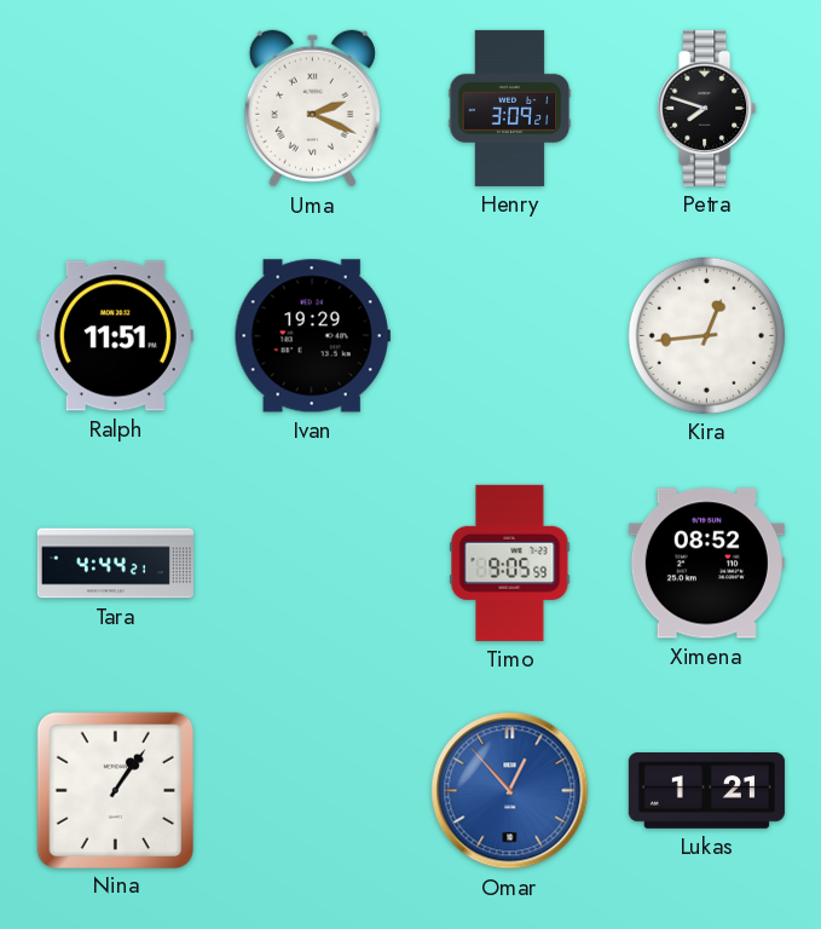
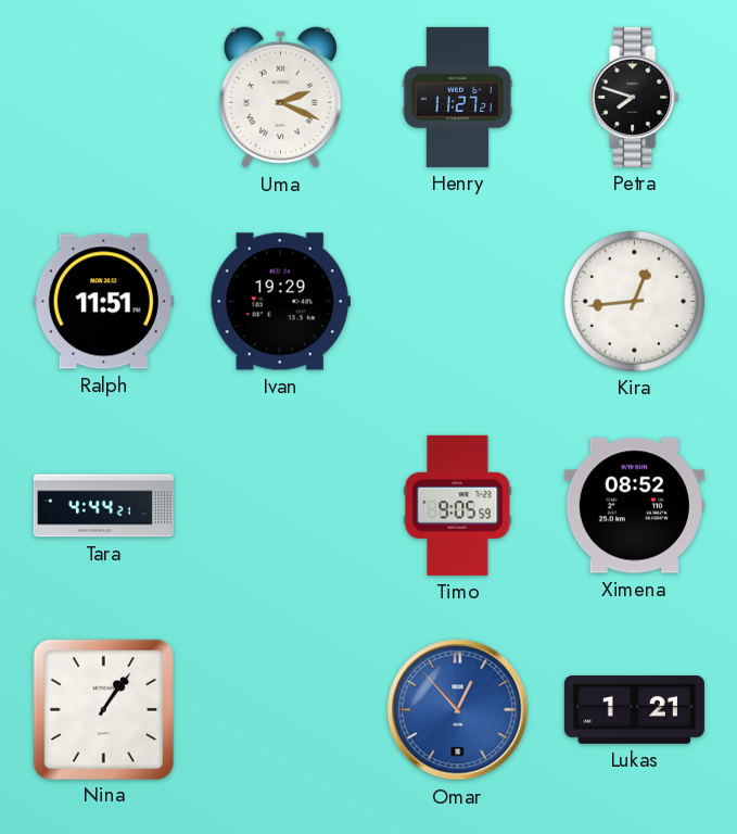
Henry: 3:09 -> 11:27
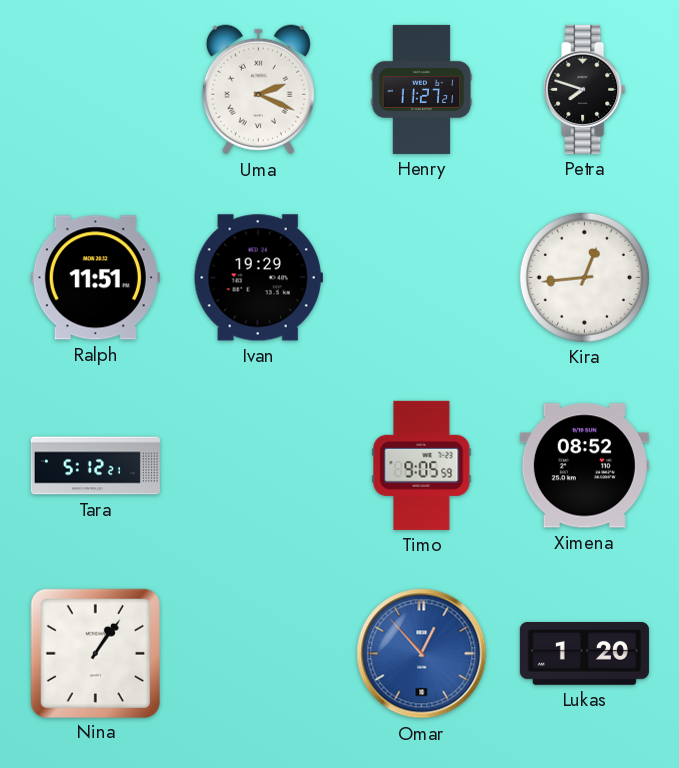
Tara: 4:44 -> 5:12
Lukas: 1:21 -> 1:20
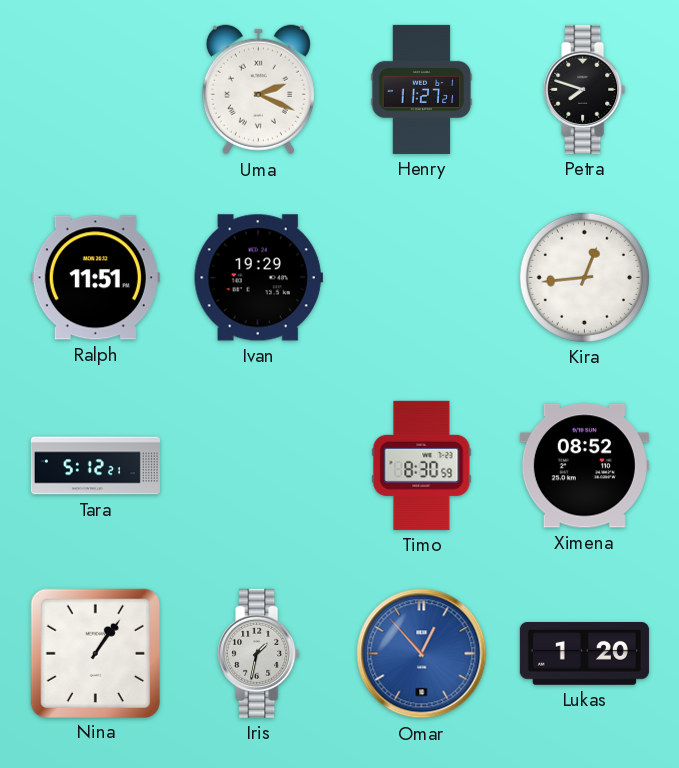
Timo: 9:05 -> 8:30
Iris: none -> 1:32
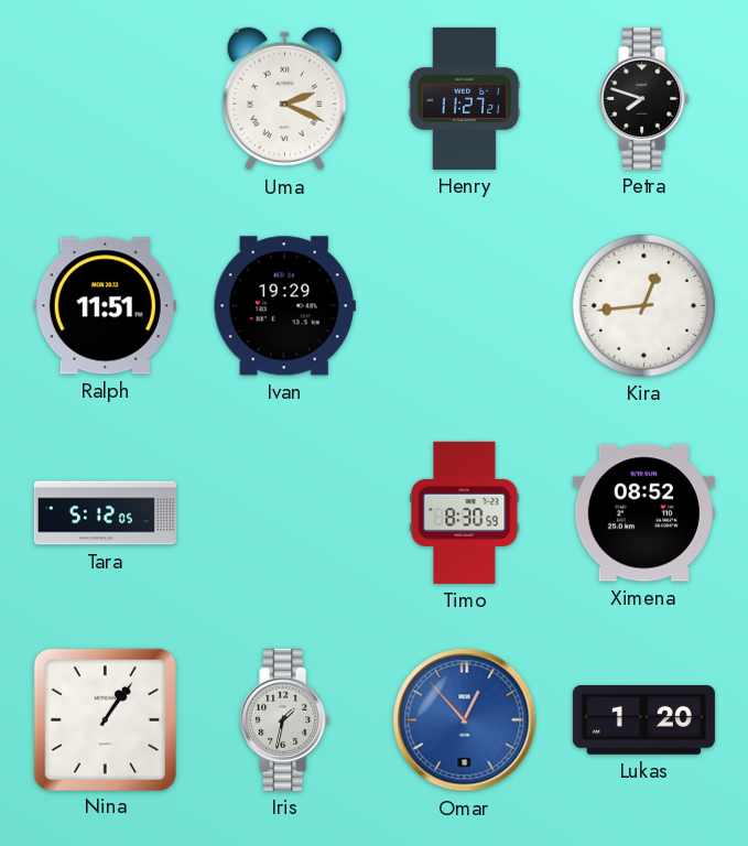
Tara: 5:12:21 -> 5:12:05
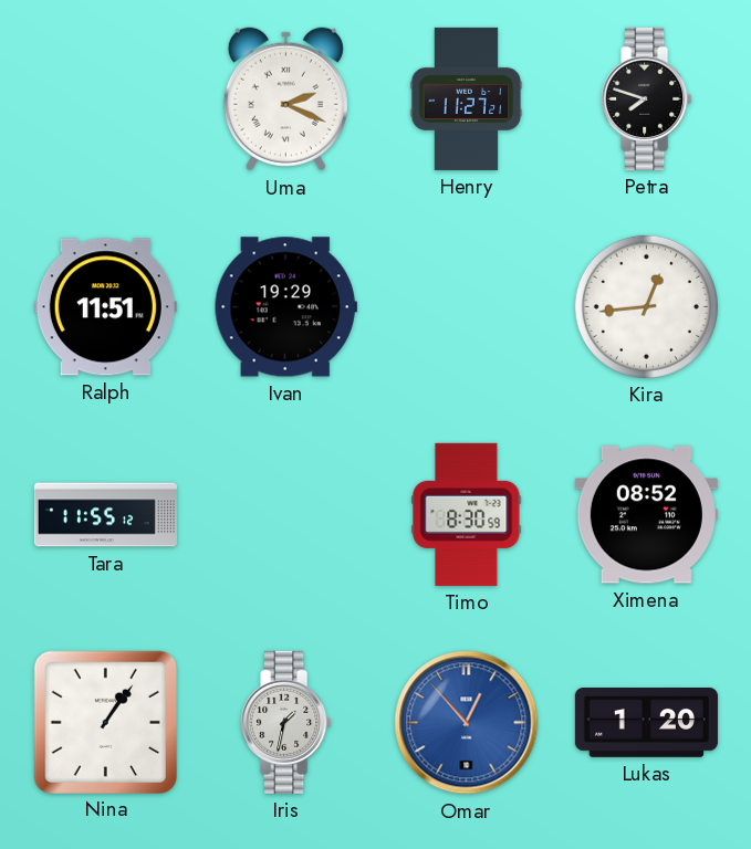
Tara: 5:12 -> 11:55
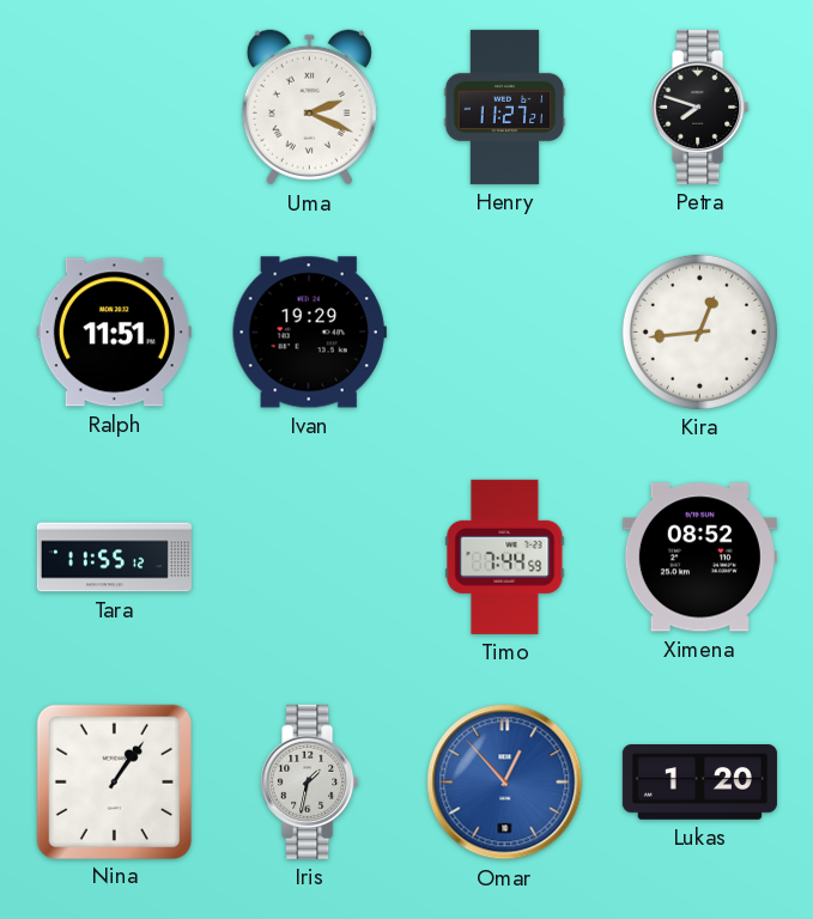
Timo: 8:30 -> 7:44
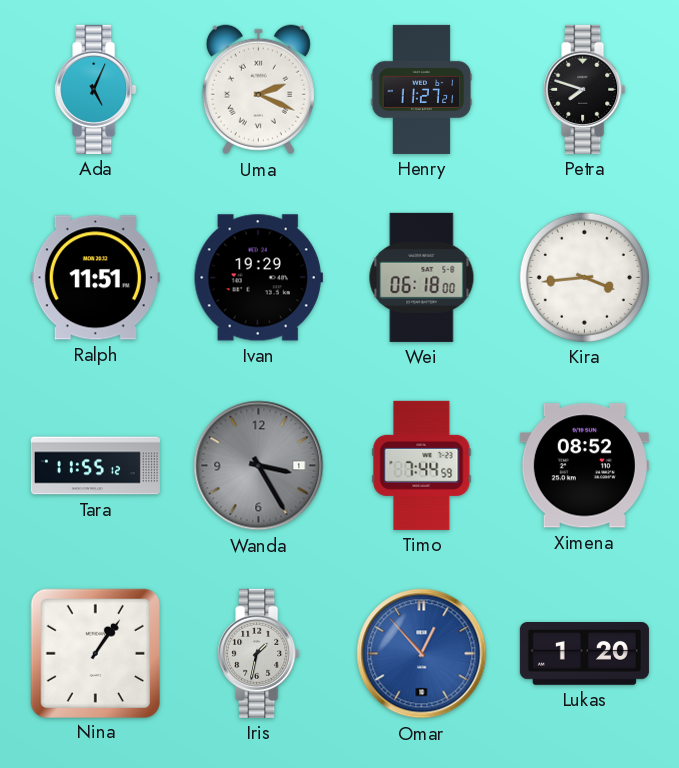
Ada: none -> 5:04
Wei: none -> 06:18
Kira: 12:44 -> 3:44
Wanda: none -> 3:25
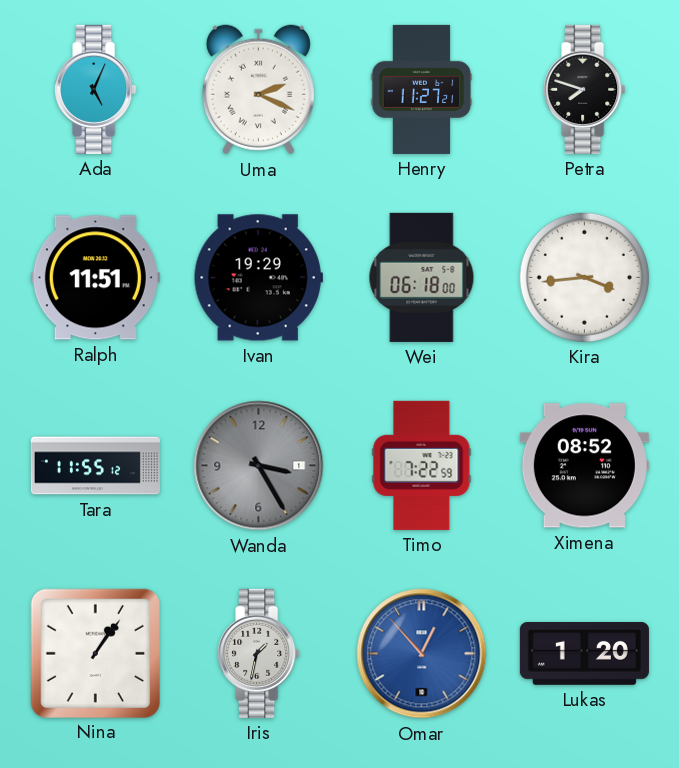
Timo: 7:44 -> 7:22
